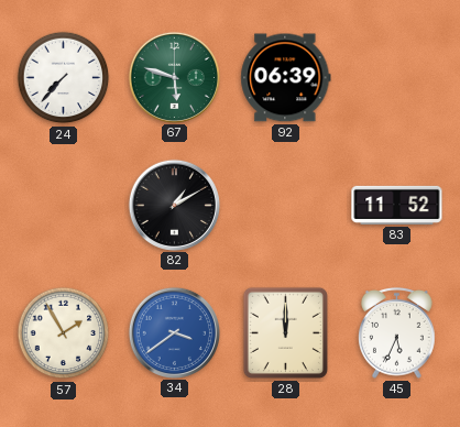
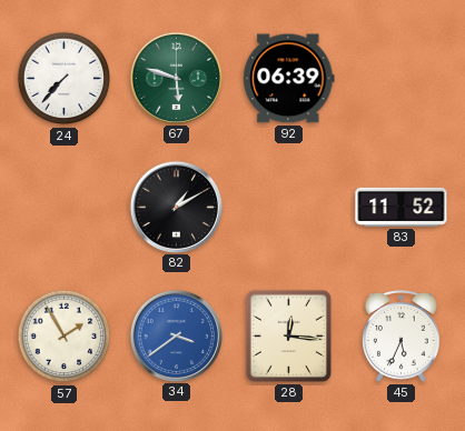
28: 12:00 -> 12:16
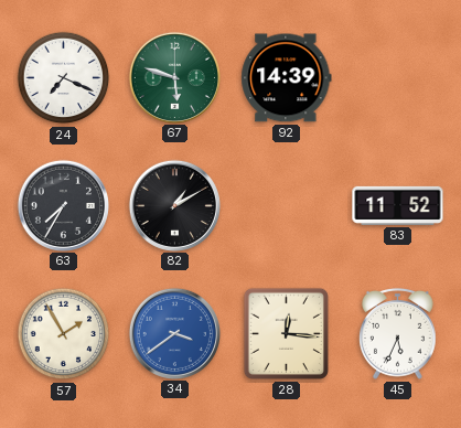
24: 7:37 -> 7:19
92: 06:39 -> 14:39
63: none -> 7:35
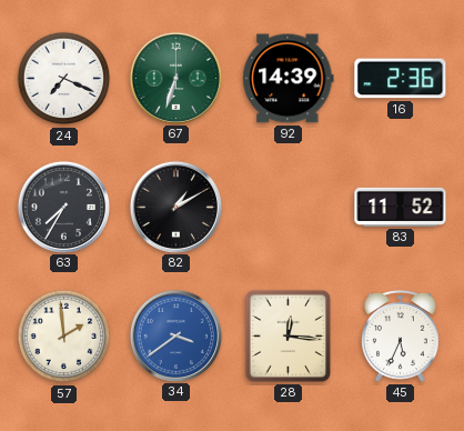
67: 5:48 -> 6:33
16: none -> 2:36
57: 1:55 -> 1:59
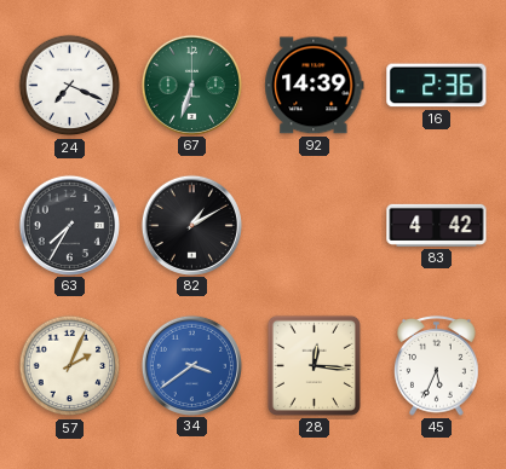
83: 11:52 -> 4:42
57: 1:59 -> 2:04
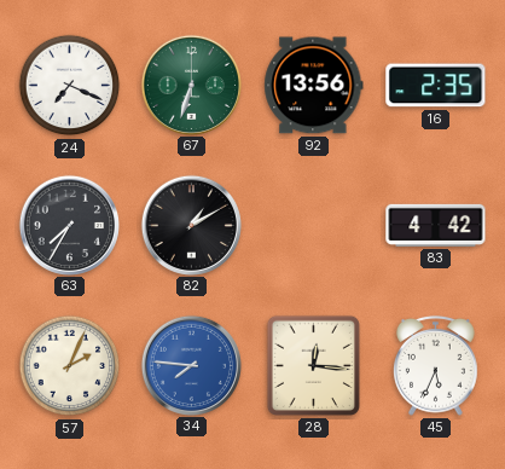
92: 14:39 -> 13:56
16: 2:36 -> 2:35
34: 3:39 -> 7:46
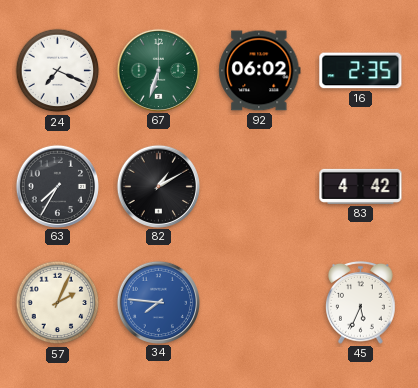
92: 13:56 -> 06:02
28: 12:16 -> none
